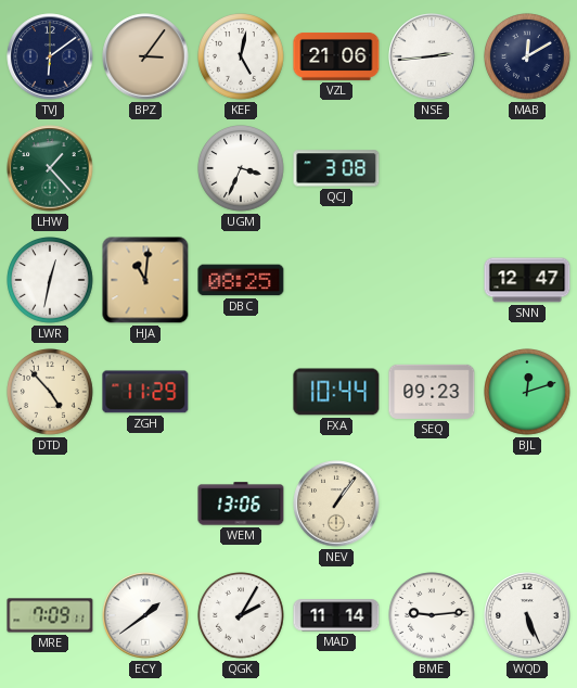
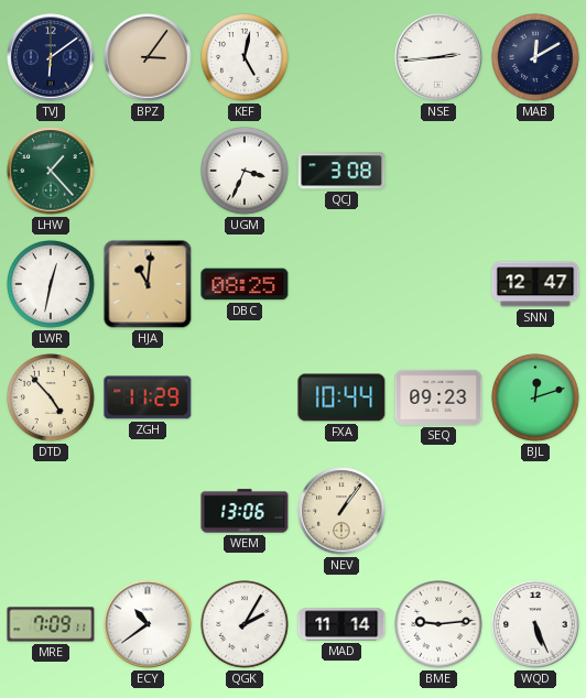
VZL: 21:06 -> none
ECY: 1:39 -> 10:39
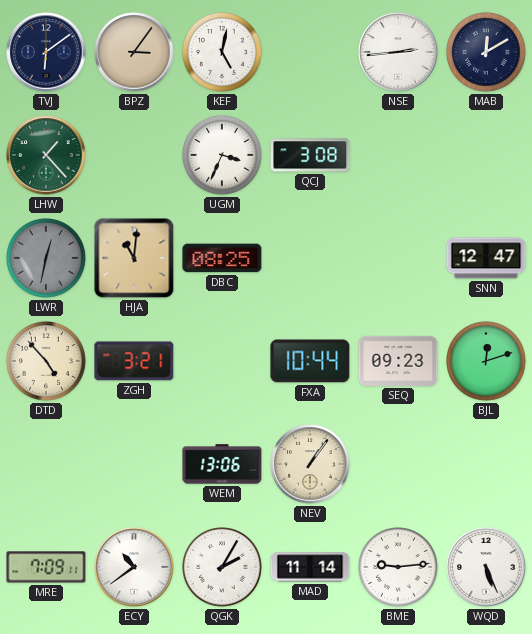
LWR dial: white -> grey
ZGH: 11:29 -> 3:21
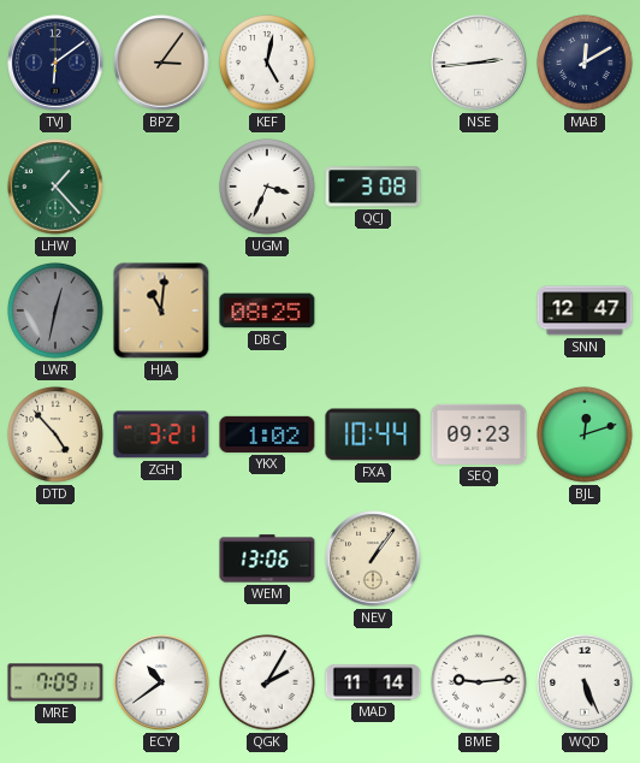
YKX: none -> 1:02
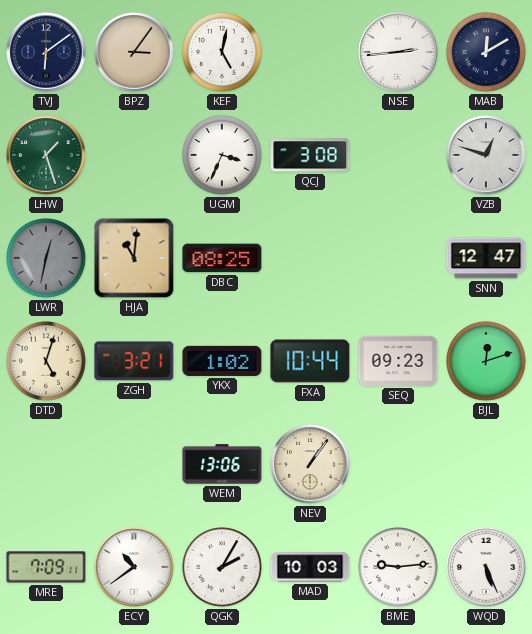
LHW: 1:23 -> 1:27
VZB: none -> 12:48
DTD: 4:53 -> 5:03
MAD: 11:14 -> 10:03
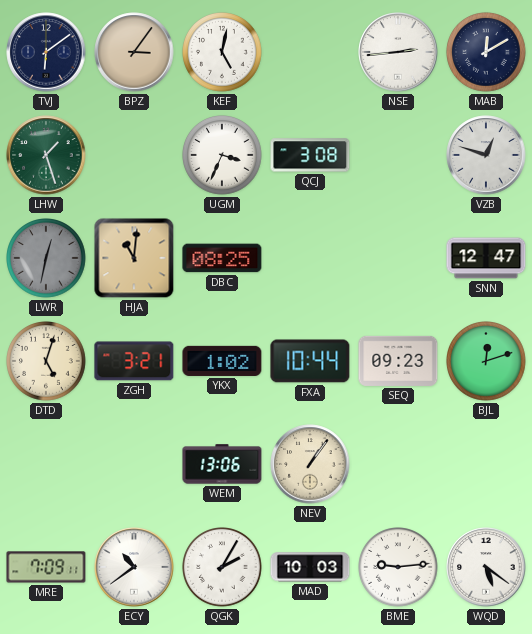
WQD: 5:26 -> 5:21
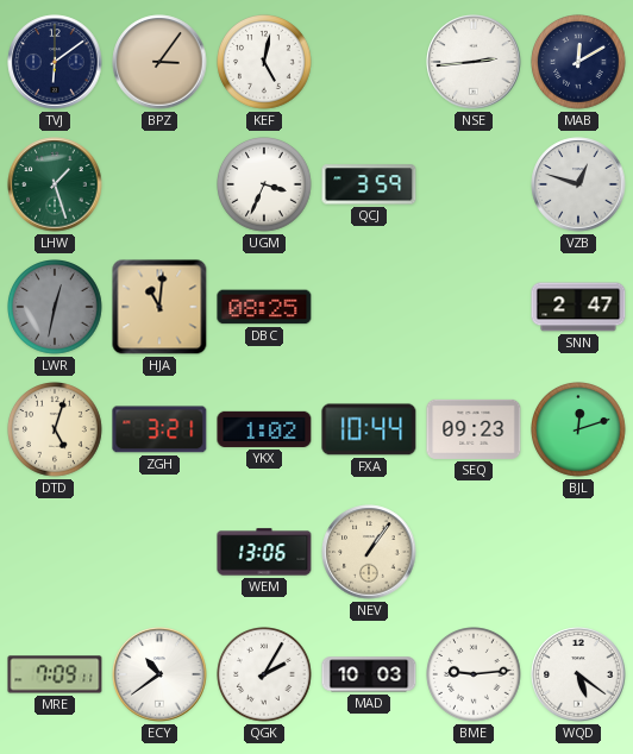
QCJ: 3:08 -> 3:59
SNN: 12:47 -> 2:47
